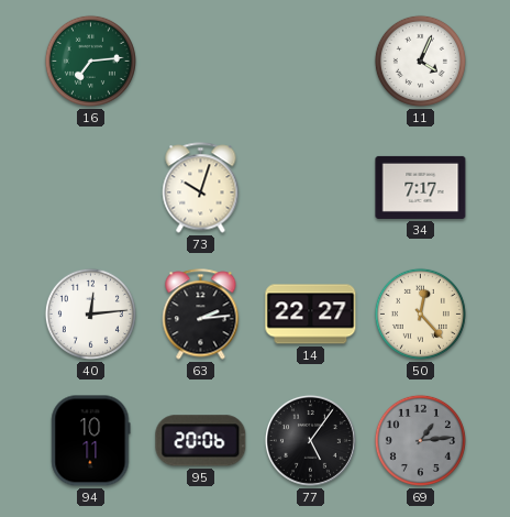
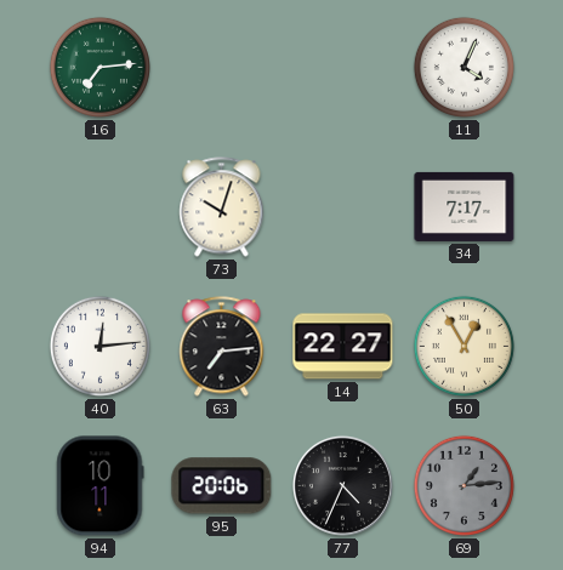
63: 2:14 -> 7:14
50: 12:23 -> 12:55
77: 5:06 -> 4:34
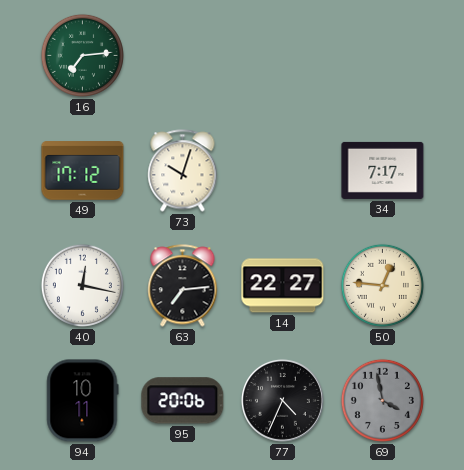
11: 4:04 -> none
49: none -> 17:12
40: 12:14 -> 12:17
50: 12:55 -> 12:46
69: 1:14 -> 3:58
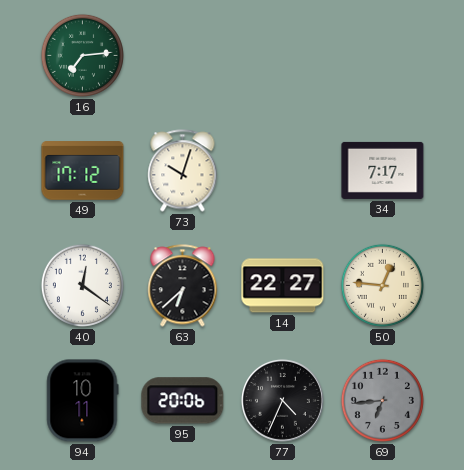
40: 12:17 -> 12:21
63: 7:14 -> 6:38
69: 3:58 -> 6:44
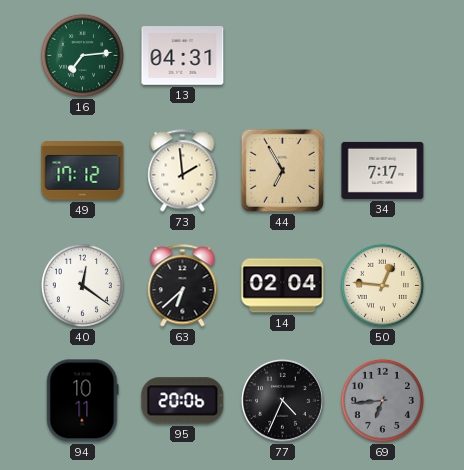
13: none -> 04:31
73: 10:03 -> 1:59
44: none -> 6:55
14: 22:27 -> 02:04
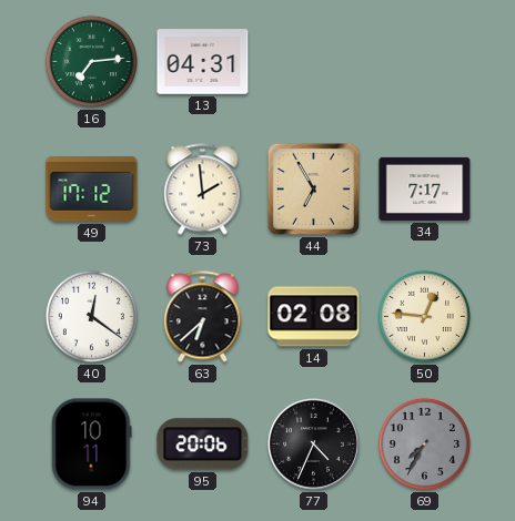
14: 02:04 -> 02:08
69: 6:44 -> 7:35
